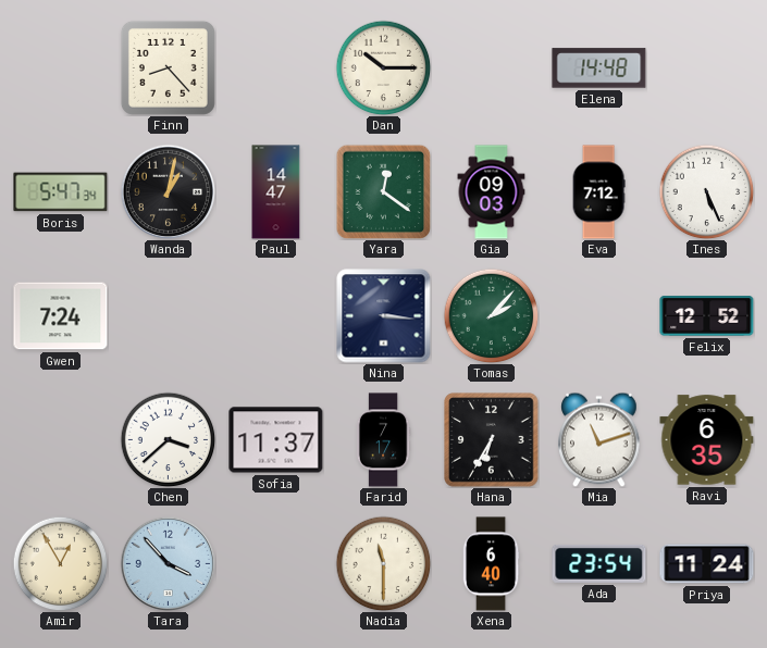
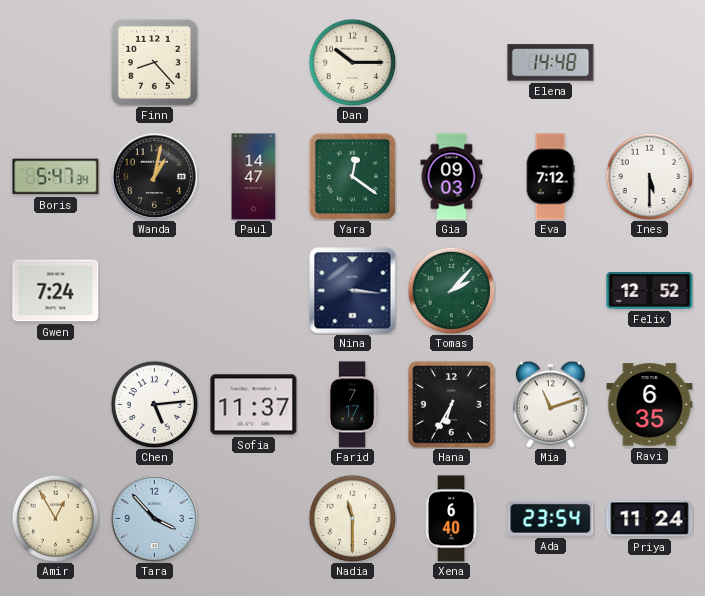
Ines: 5:26 -> 5:30
Chen: 3:38 -> 5:14
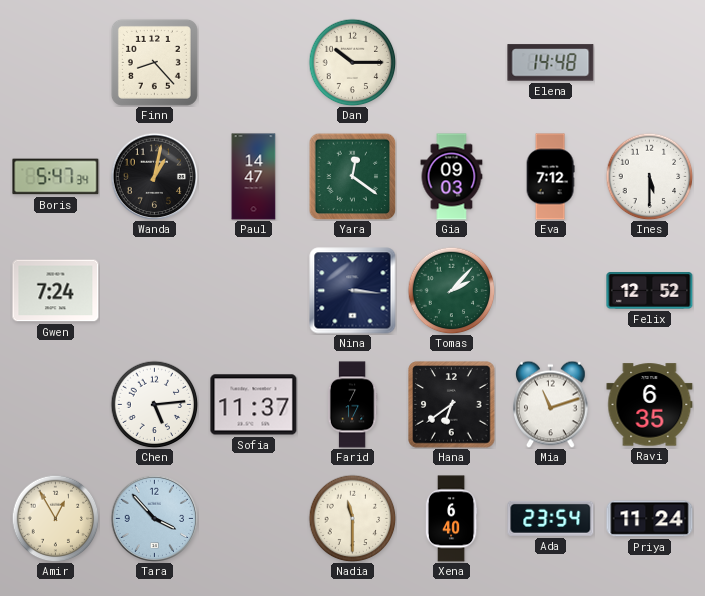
Hana: 6:35 -> 6:39
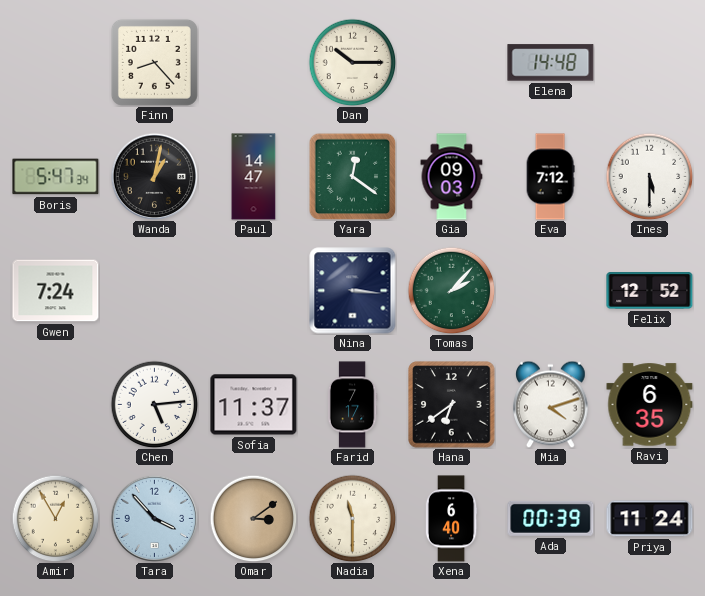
Mia: 11:12 -> 4:12
Omar: none -> 3:09
Ada: 23:54 -> 00:39
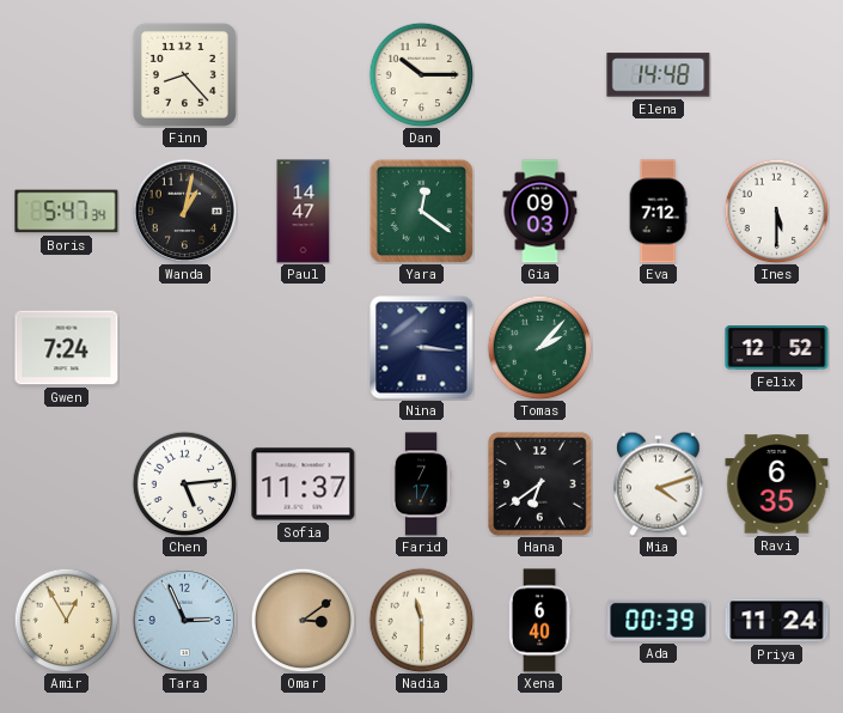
Tara: 3:53 -> 2:56
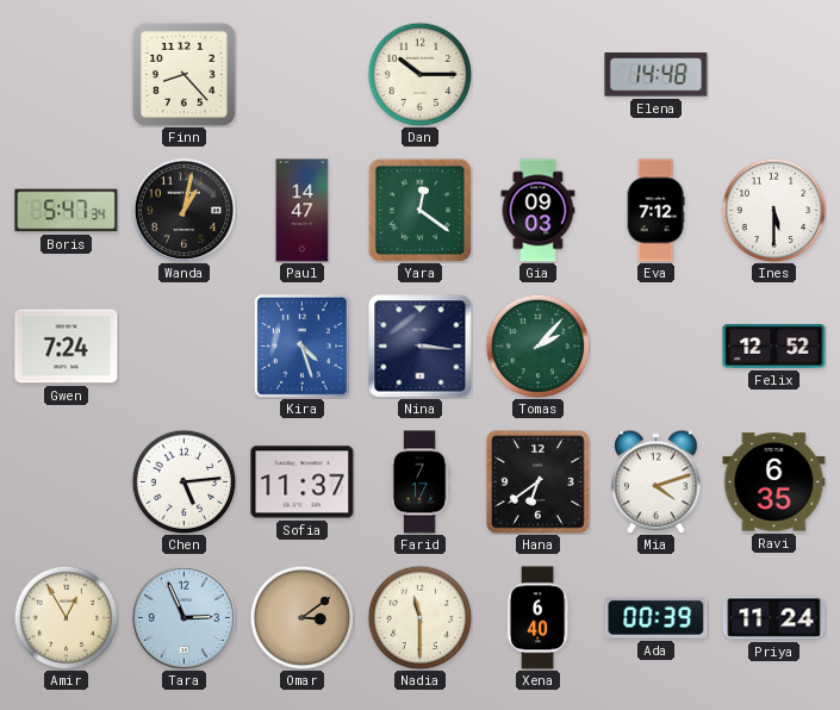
Kira: none -> 4:27
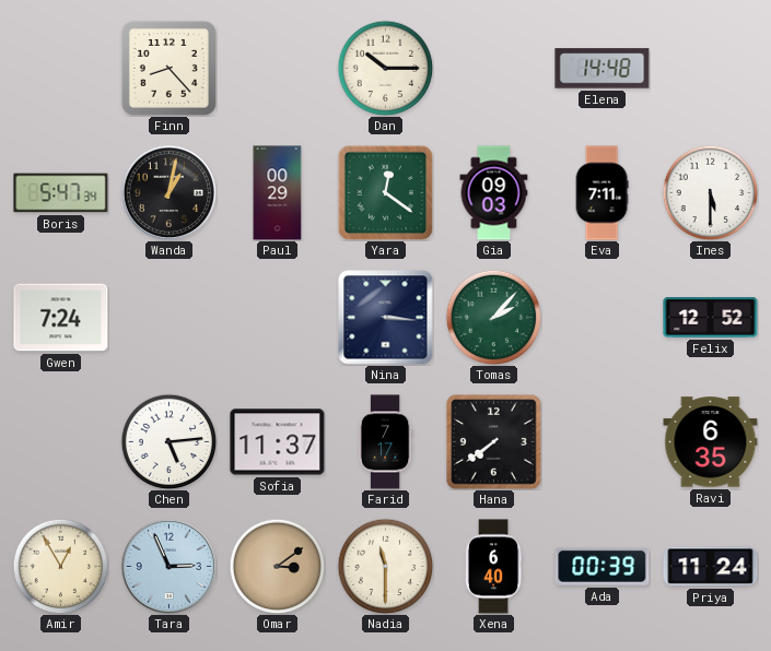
Paul: 14:47 -> 00:29
Eva: 7:12 -> 7:11
Kira: 4:27 -> none
Hana: 6:39 -> 7:39
Mia: 4:12 -> none
